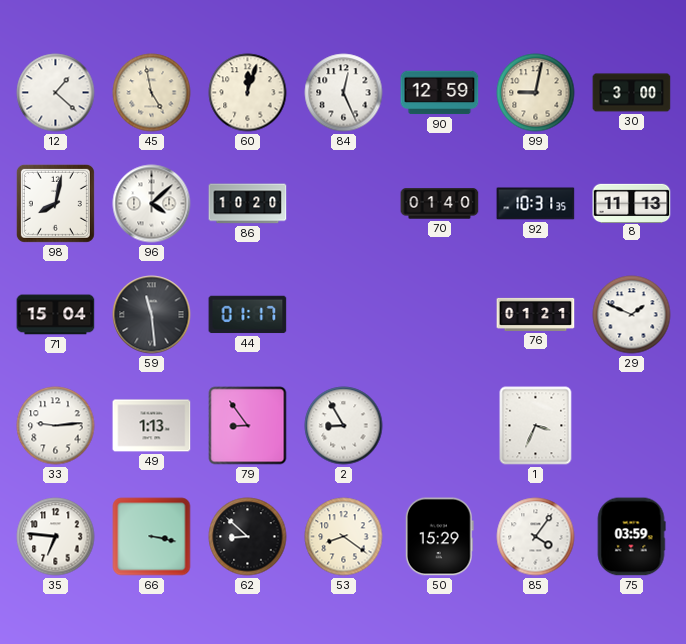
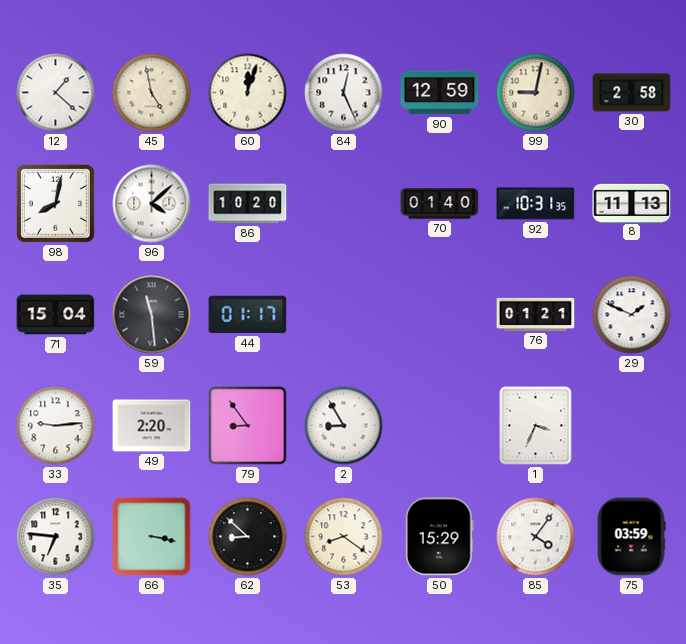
30: 3:00 -> 2:58
49: 1:13 -> 2:20
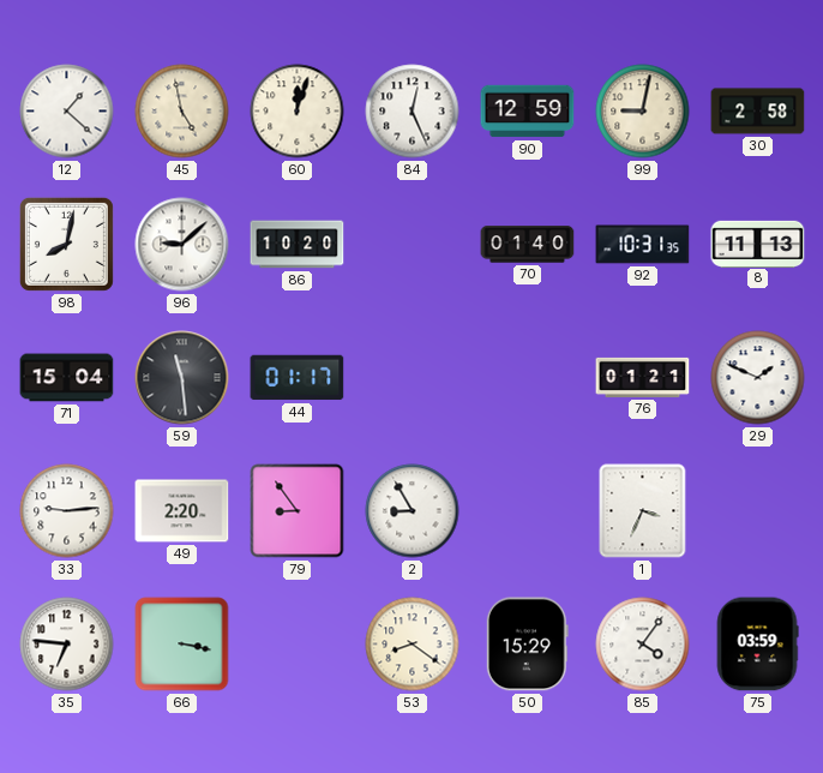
96: 4:08 -> 9:08
62: 8:52 -> none
